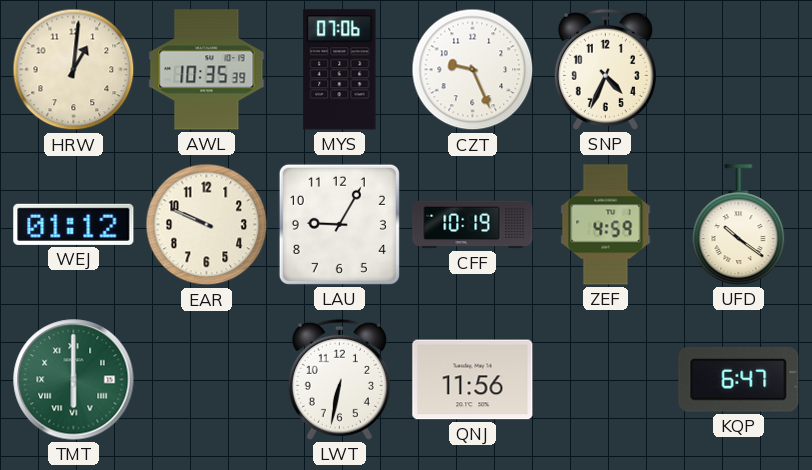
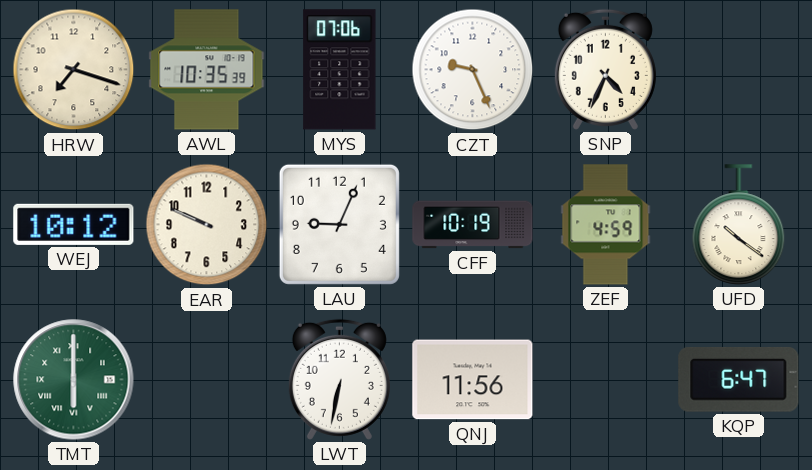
HRW: 1:01 -> 7:18
WEJ: 01:12 -> 10:12
LAU: 9:05 -> 9:04
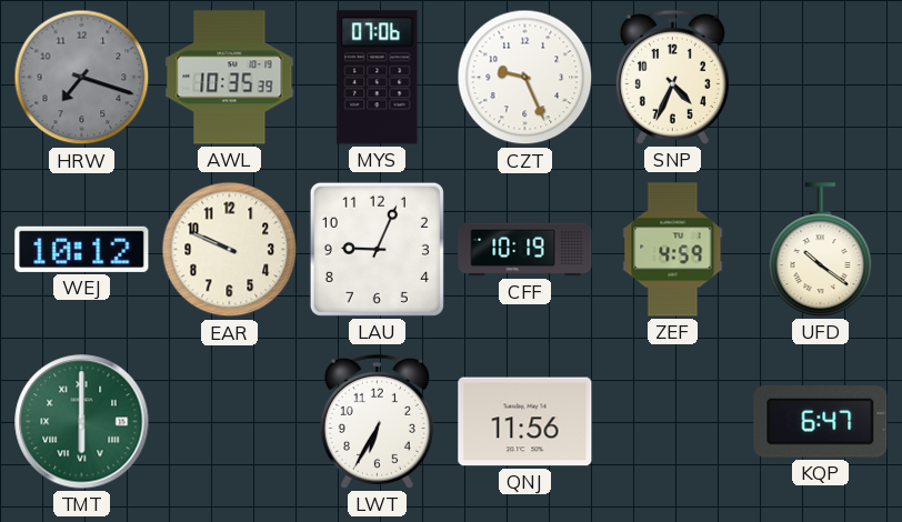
HRW dial: cream -> grey
LWT: 6:32 -> 6:35
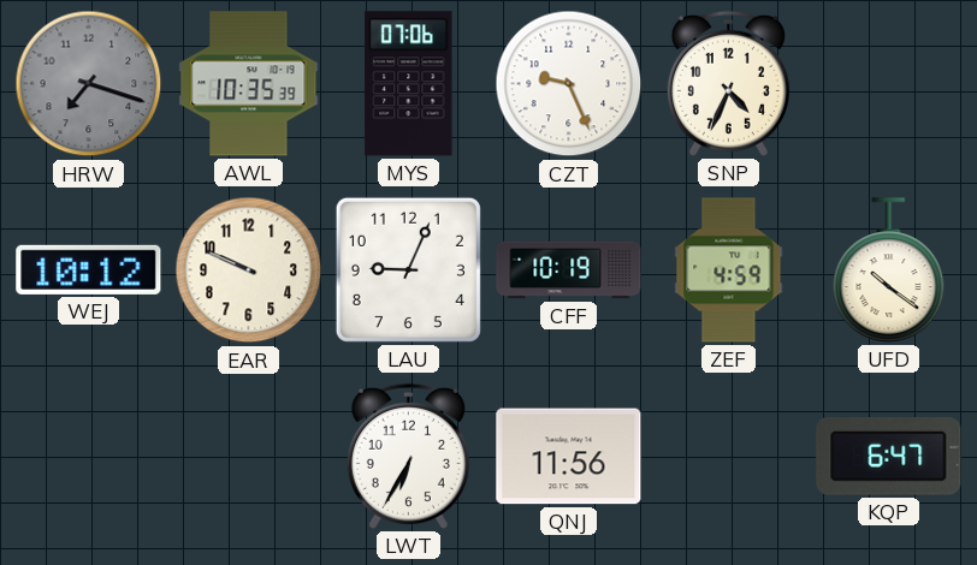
TMT: 6:00 -> none
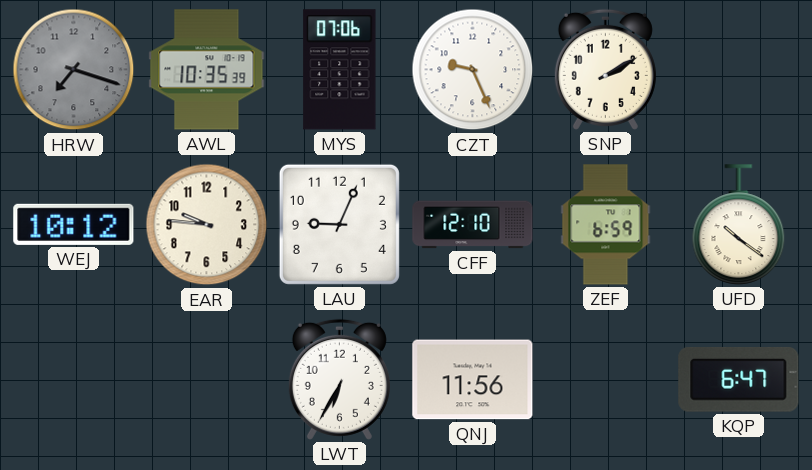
SNP: 4:34 -> 2:10
EAR: 9:49 -> 9:46
CFF: 10:19 -> 12:10
ZEF: 4:59 -> 6:59
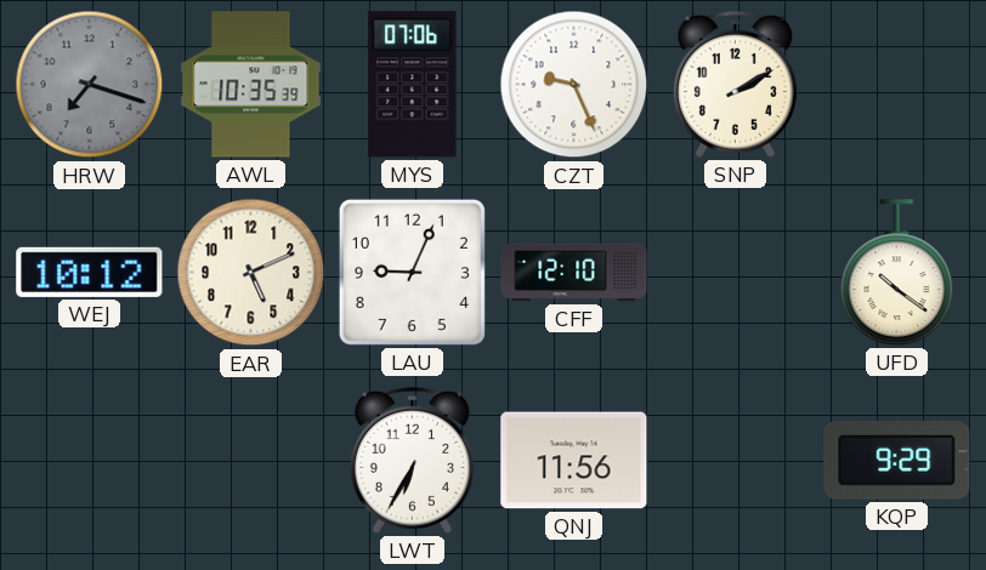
EAR: 9:46 -> 5:11
ZEF: 6:59 -> none
KQP: 6:47 -> 9:29
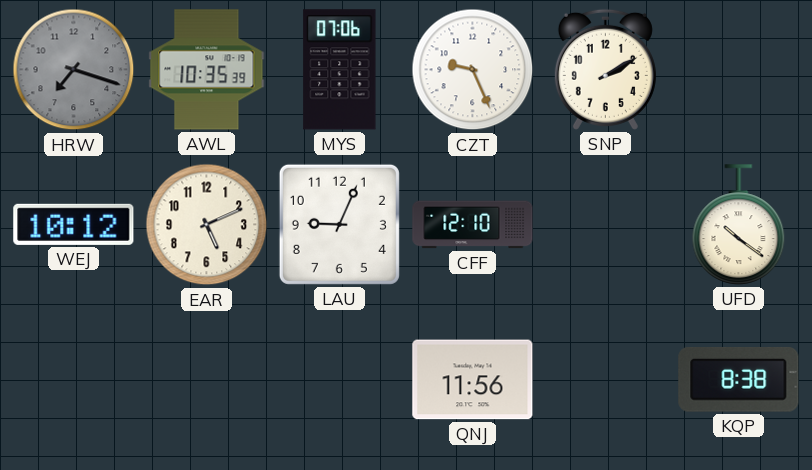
LWT: 6:35 -> none
KQP: 9:29 -> 8:38
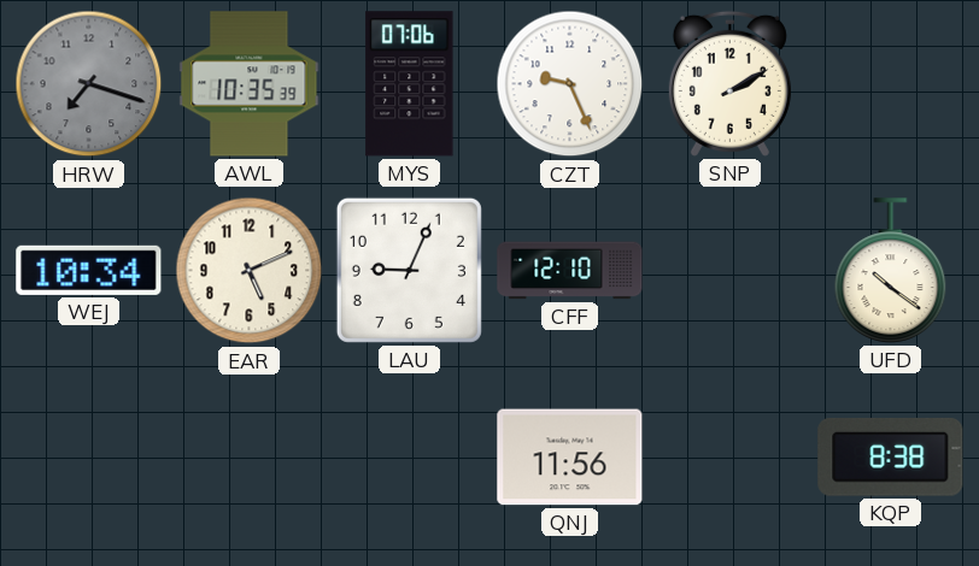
WEJ: 10:12 -> 10:34
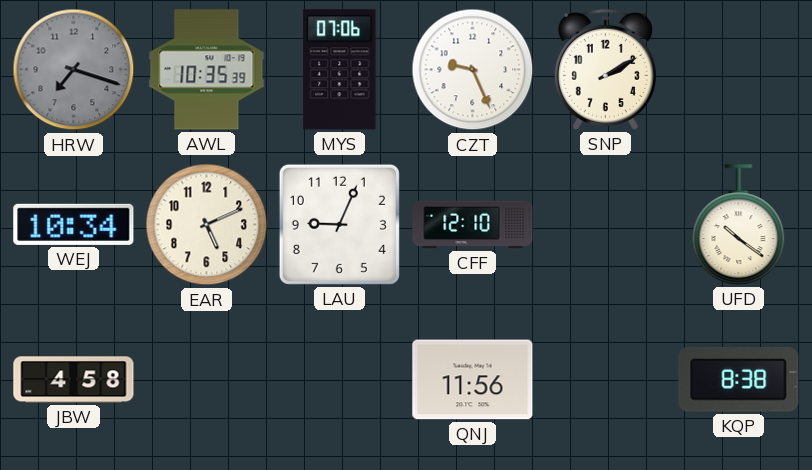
JBW: none -> 4:58
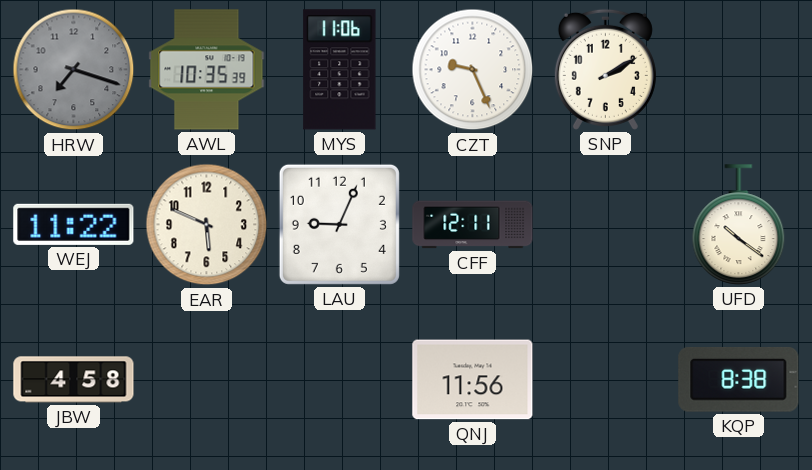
MYS: 07:06 -> 11:06
WEJ: 10:34 -> 11:22
EAR: 5:11 -> 5:49
CFF: 12:10 -> 12:11
